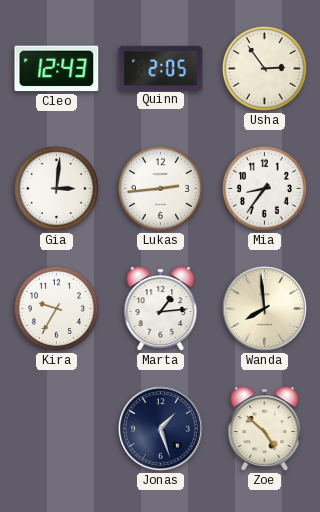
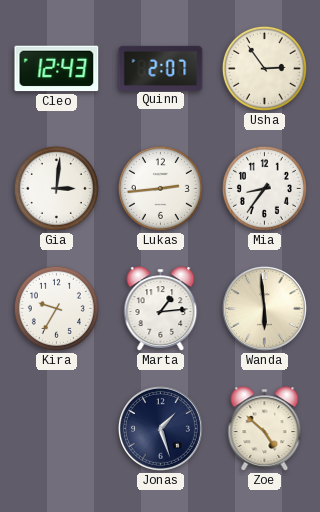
Quinn: 2:05 -> 2:07
Wanda: 7:59 -> 5:59
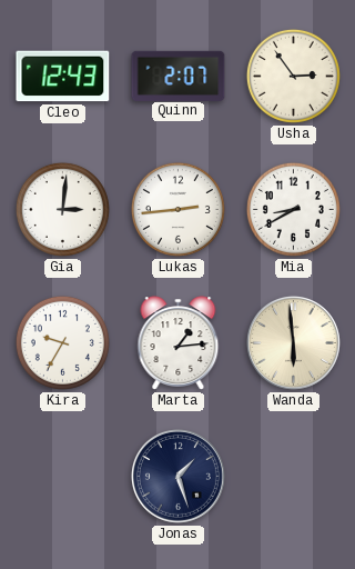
Mia: 8:36 -> 8:40
Zoe: 4:52 -> none
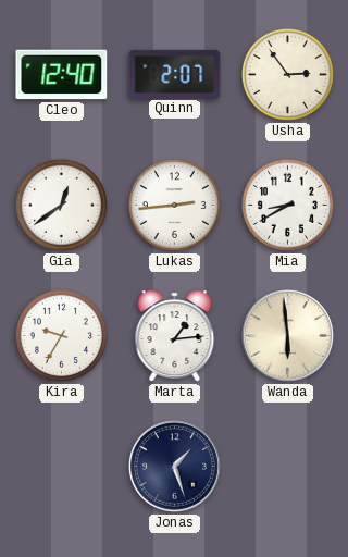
Cleo: 12:43 -> 12:40
Gia: 3:01 -> 12:39
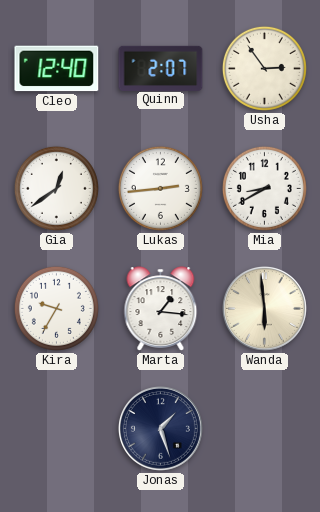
Marta: 1:14 -> 1:16
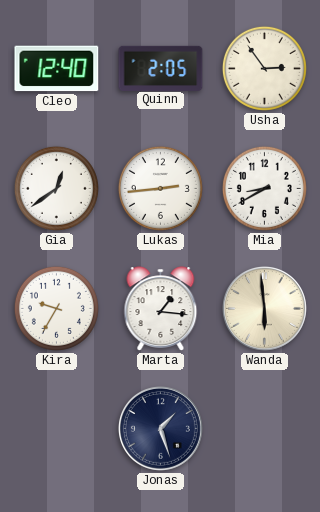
Quinn: 2:07 -> 2:05
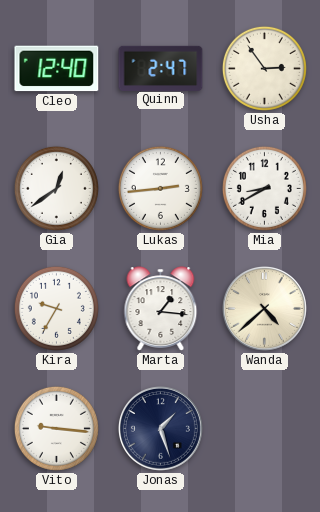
Quinn: 2:05 -> 2:47
Wanda: 5:59 -> 4:38
Vito: none -> 9:16
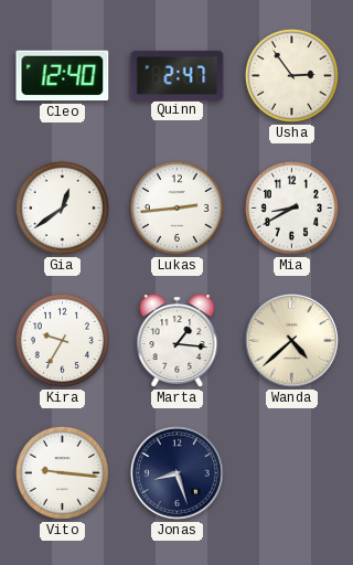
Jonas: 1:27 -> 8:27
